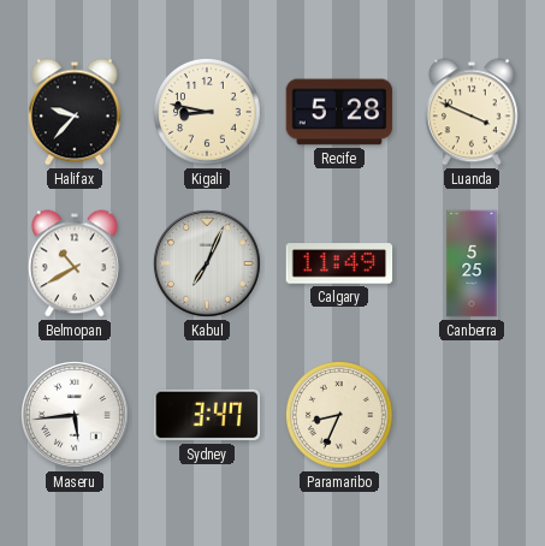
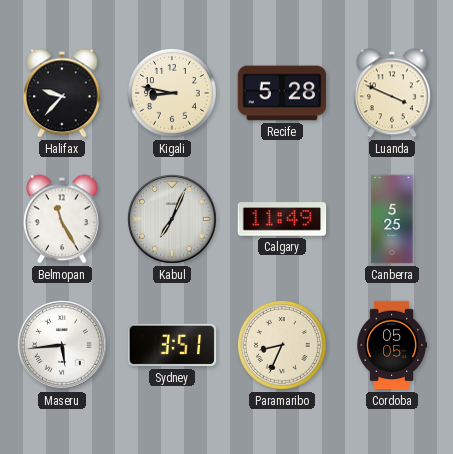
Belmopan: 10:40 -> 11:25
Sydney: 3:47 -> 3:51
Cordoba: none -> 05:05
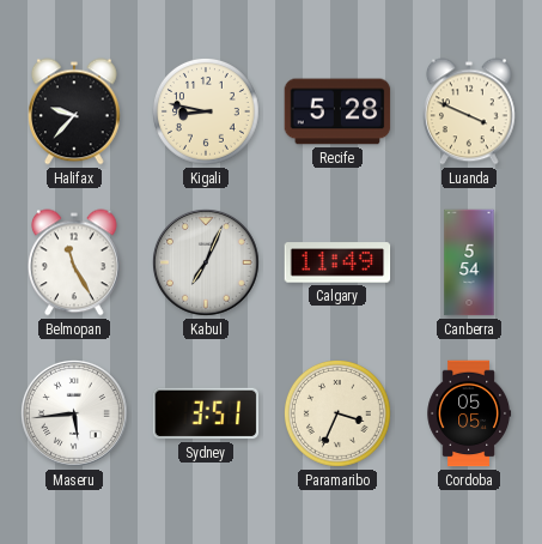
Canberra: 5:25 -> 5:54
Paramaribo: 8:34 -> 3:34
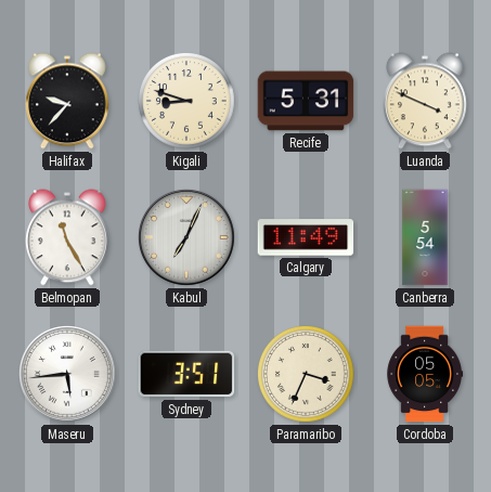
Kigali: 8:47 -> 8:48
Recife: 5:28 -> 5:31
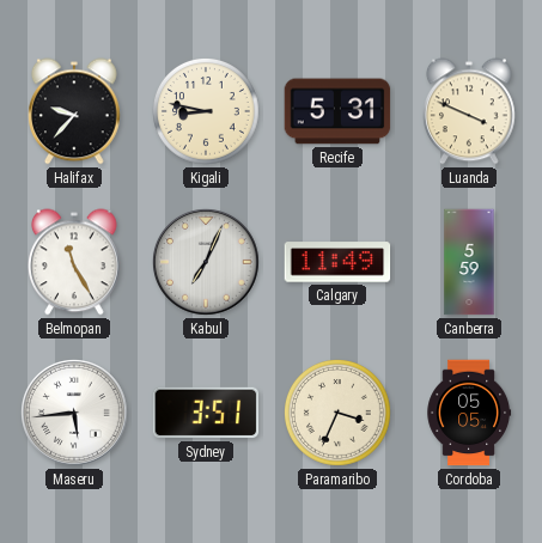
Kigali: 8:48 -> 8:47
Canberra: 5:54 -> 5:59
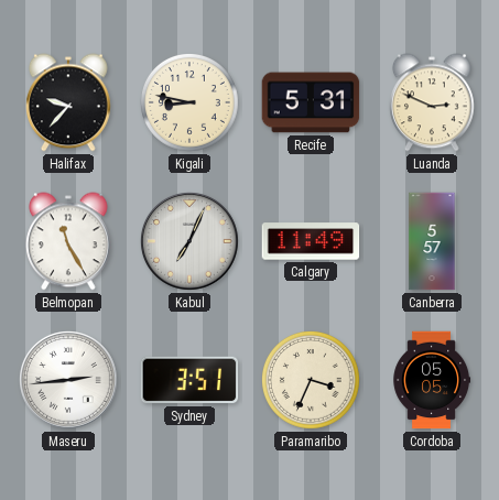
Luanda: 3:49 -> 2:49
Canberra: 5:59 -> 5:57
Maseru: 5:44 -> 2:44
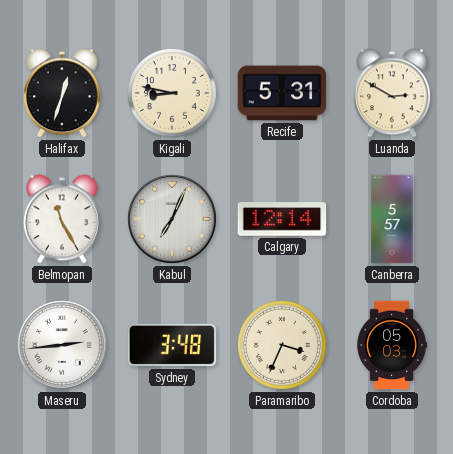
Halifax: 9:37 -> 12:33
Luanda: 2:49 -> 2:50
Calgary: 11:49 -> 12:14
Sydney: 3:51 -> 3:48
Cordoba: 05:05 -> 05:03
